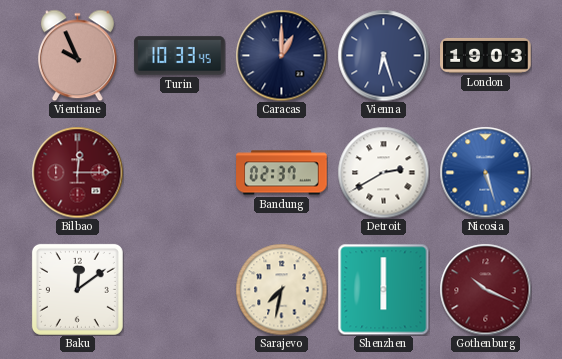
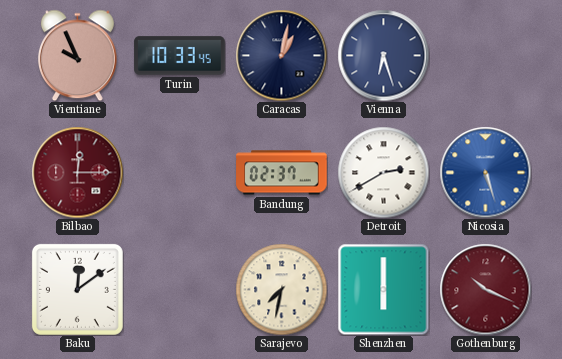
Caracas: 1:00 -> 1:02
London: 19:03 -> none
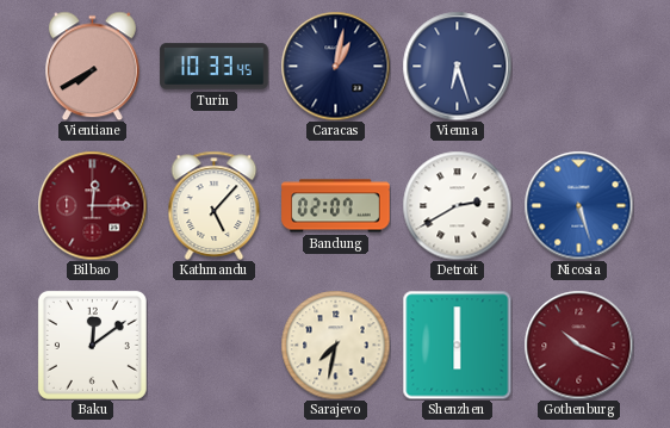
Vientiane: 9:56 -> 7:40
Kathmandu: none -> 5:07
Bandung: 02:37 -> 02:07
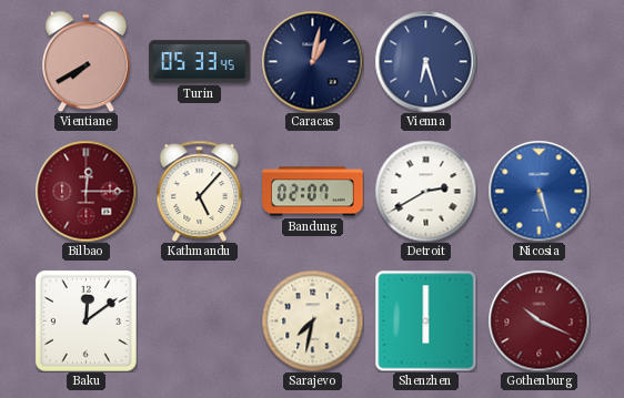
Turin: 10:33 -> 05:33
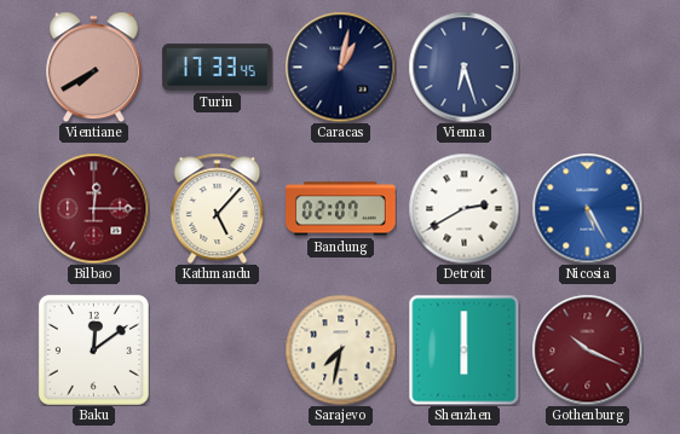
Turin: 05:33 -> 17:33
Nicosia: 5:27 -> 5:25
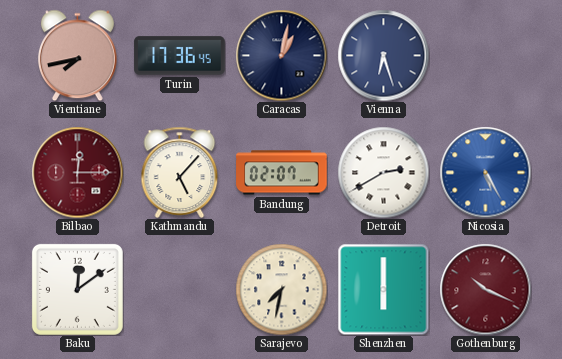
Vientiane: 7:40 -> 7:43
Turin: 17:33 -> 17:36
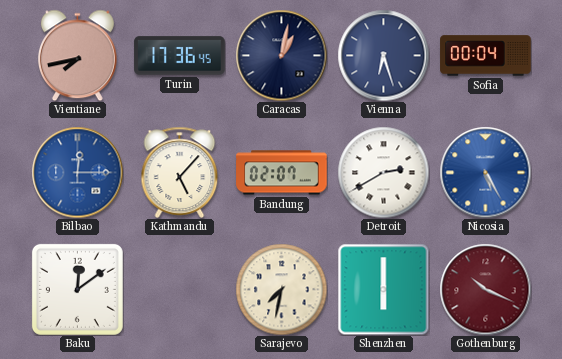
Sofia: none -> 00:04
Bilbao dial: burgundy -> blue
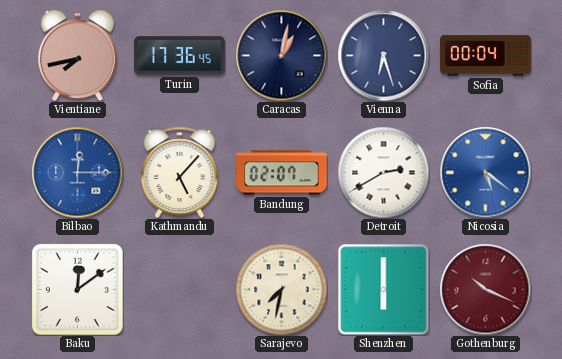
Nicosia: 5:25 -> 5:21
